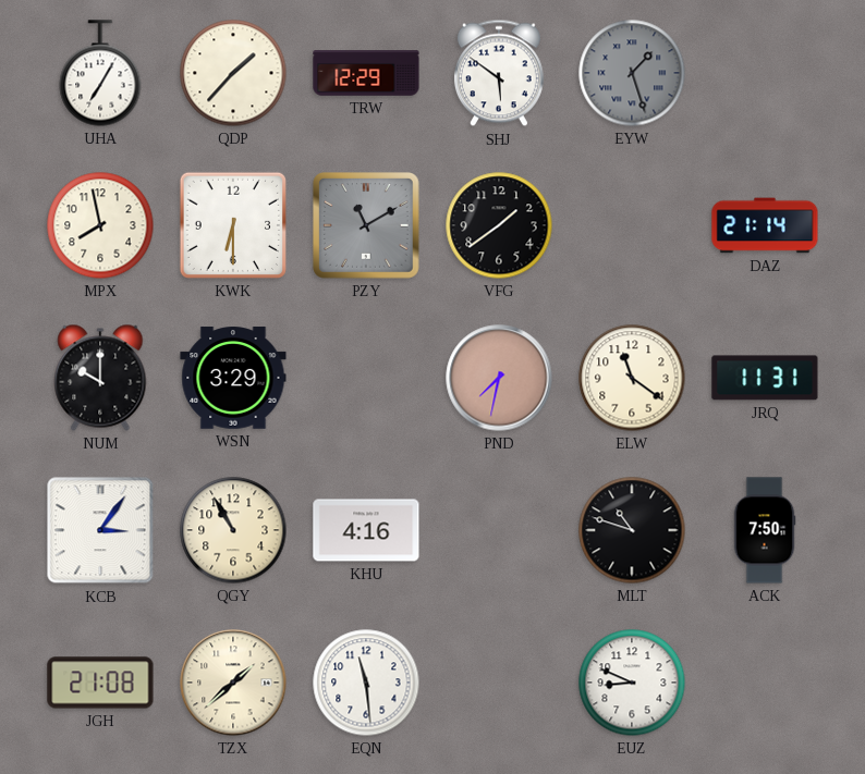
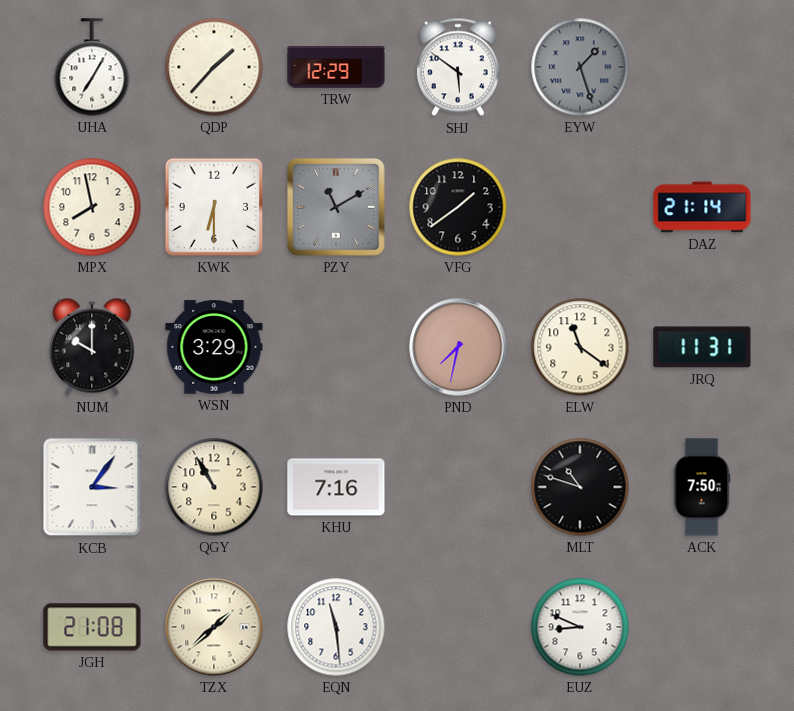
KHU: 4:16 -> 7:16
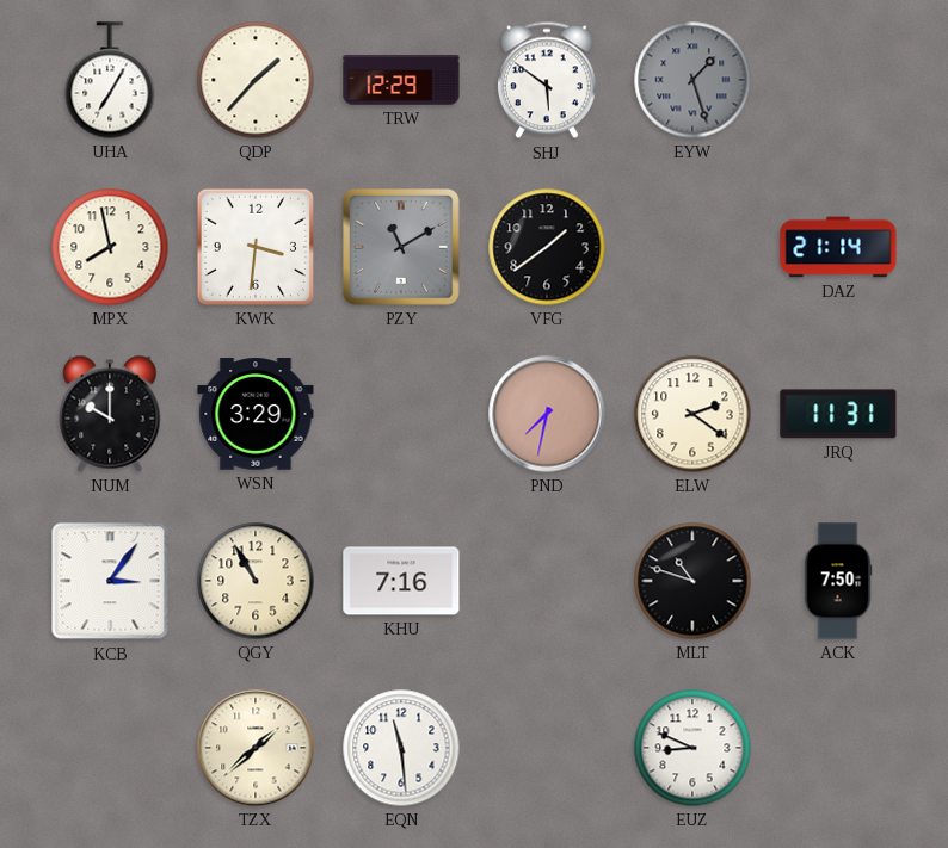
KWK: 6:30 -> 3:31
ELW: 11:21 -> 2:21
JGH: 21:08 -> none
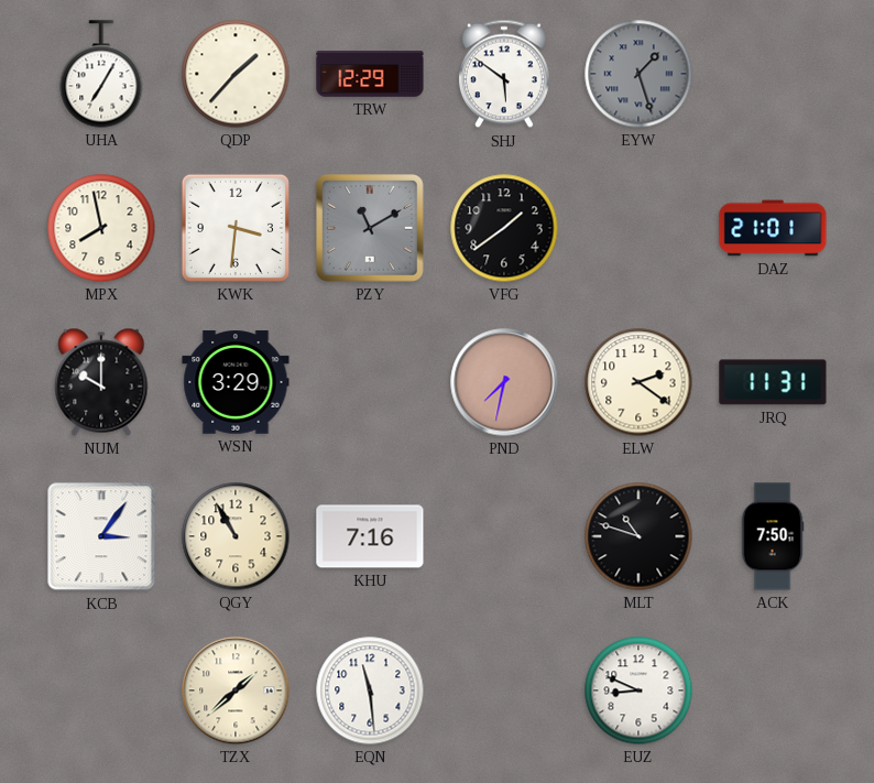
DAZ: 21:14 -> 21:01
